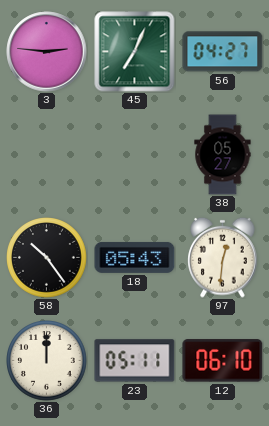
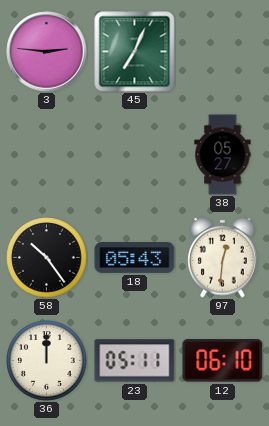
56: 04:27 -> none
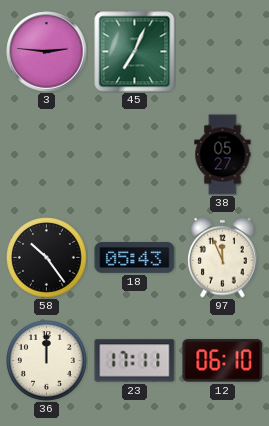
97: 12:31 -> 11:56
23: 05:11 -> 17:11
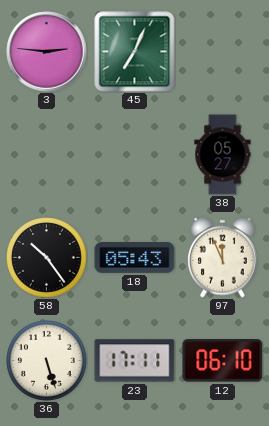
36: 12:00 -> 5:27
